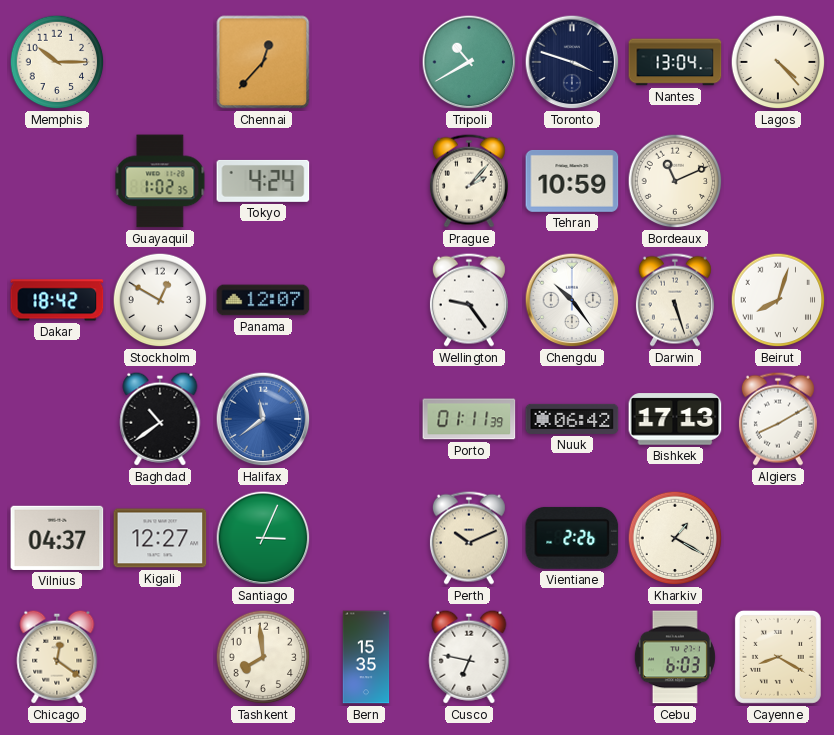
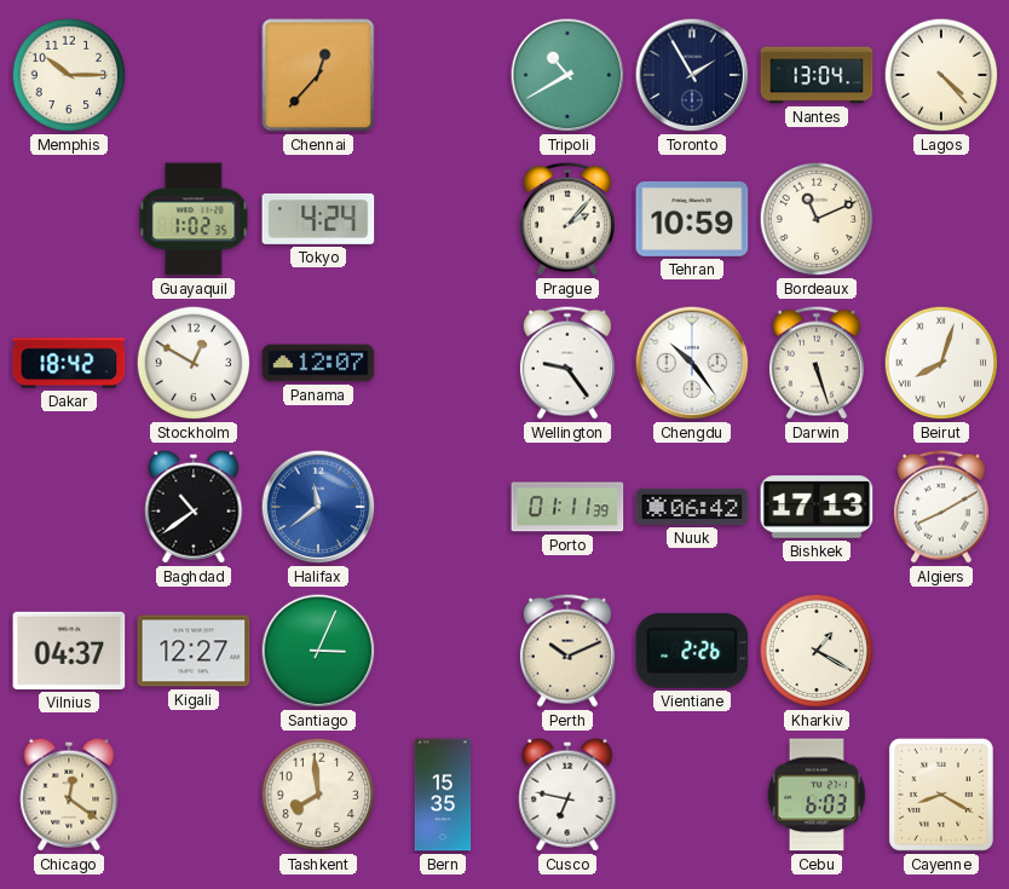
Toronto: 3:48 -> 1:55
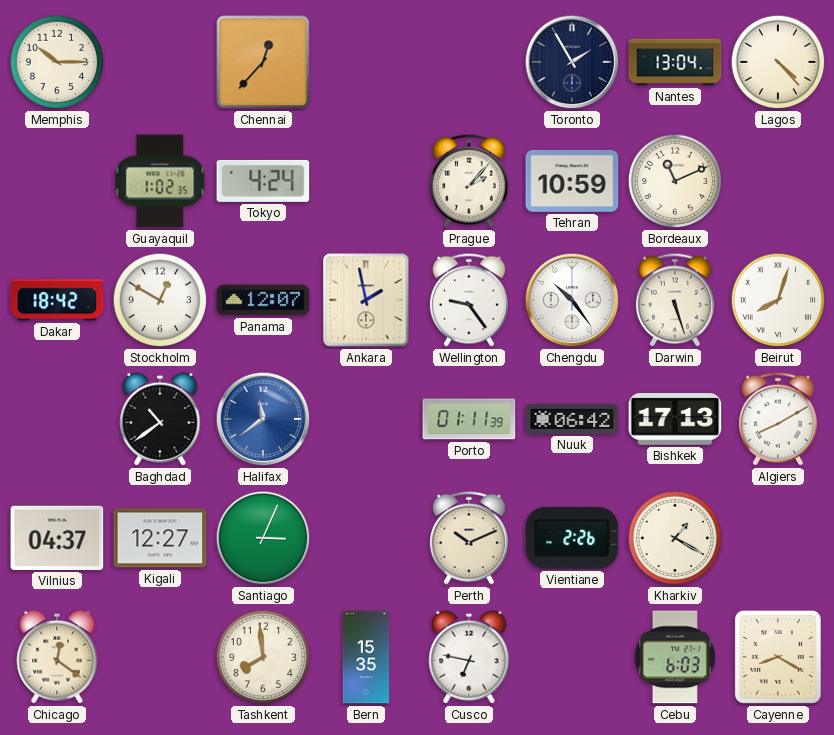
Tripoli: 10:40 -> none
Ankara: none -> 1:58
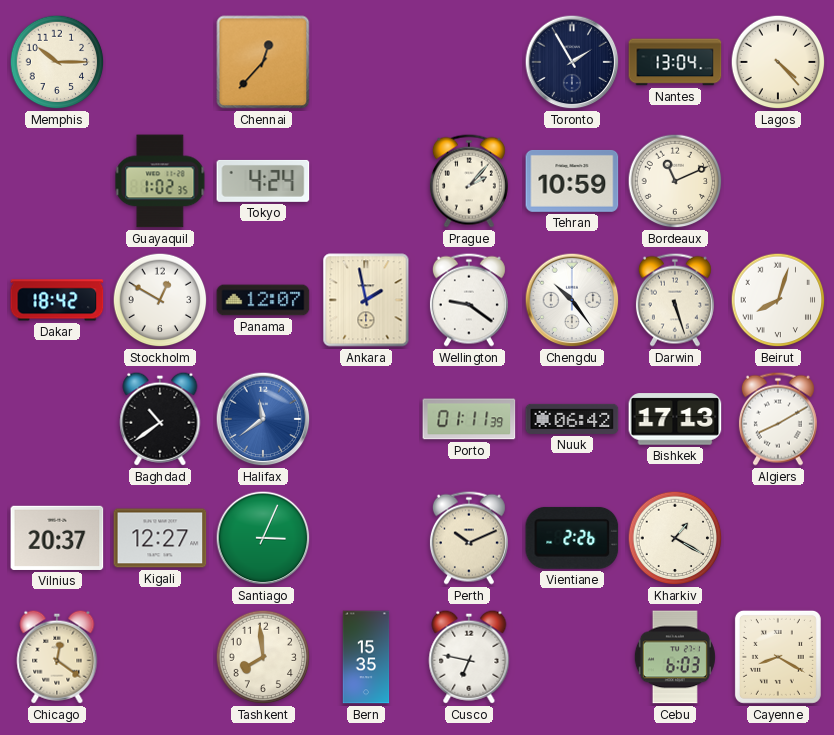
Wellington: 9:24 -> 9:21
Vilnius: 04:37 -> 20:37
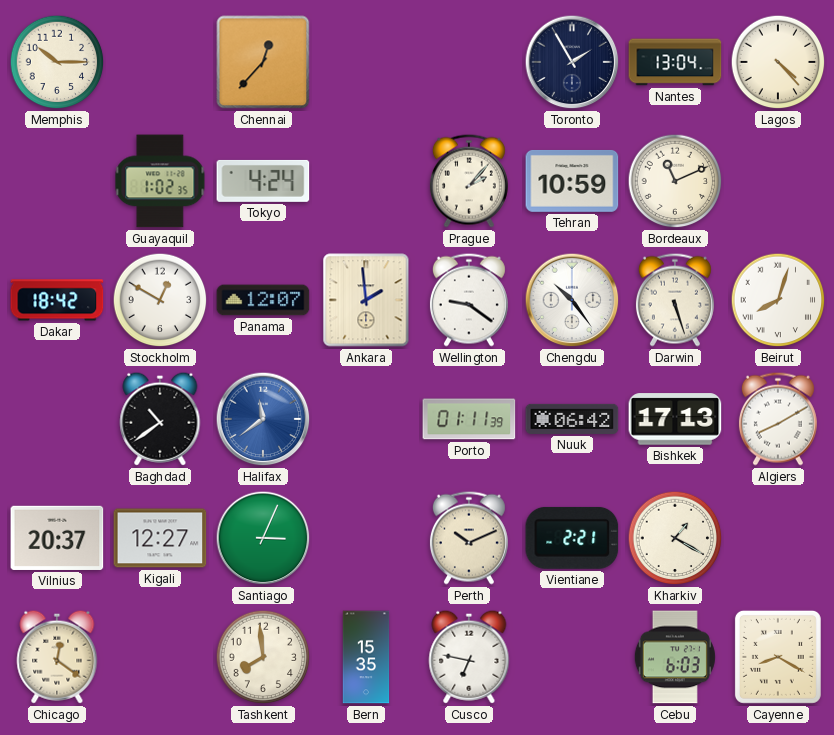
Ankara: 1:58 -> 1:59
Vientiane: 2:26 -> 2:21
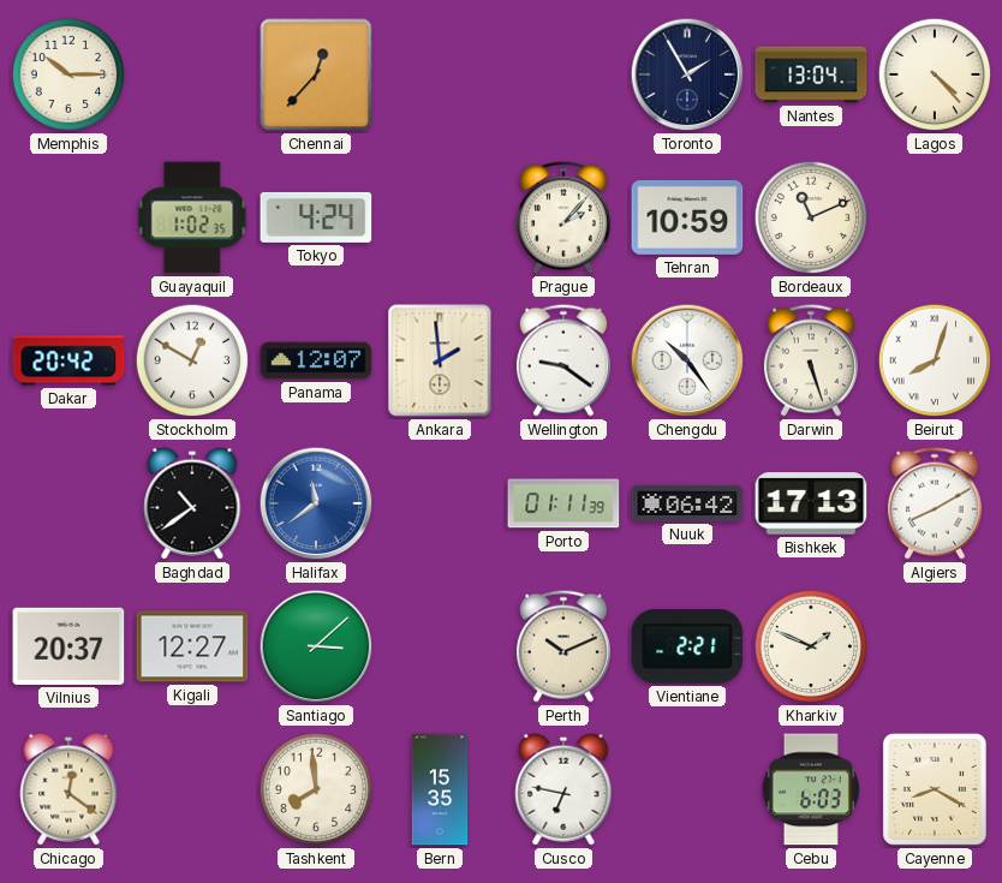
Dakar: 18:42 -> 20:42
Santiago: 3:04 -> 3:08
Kharkiv: 1:20 -> 1:49
